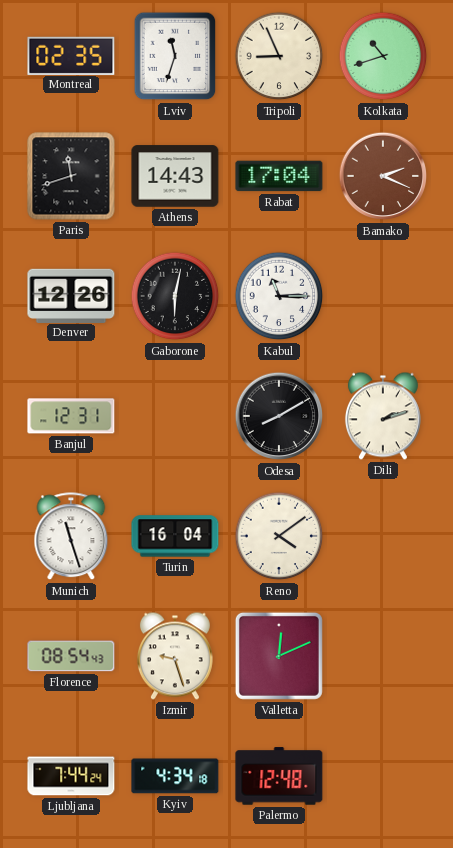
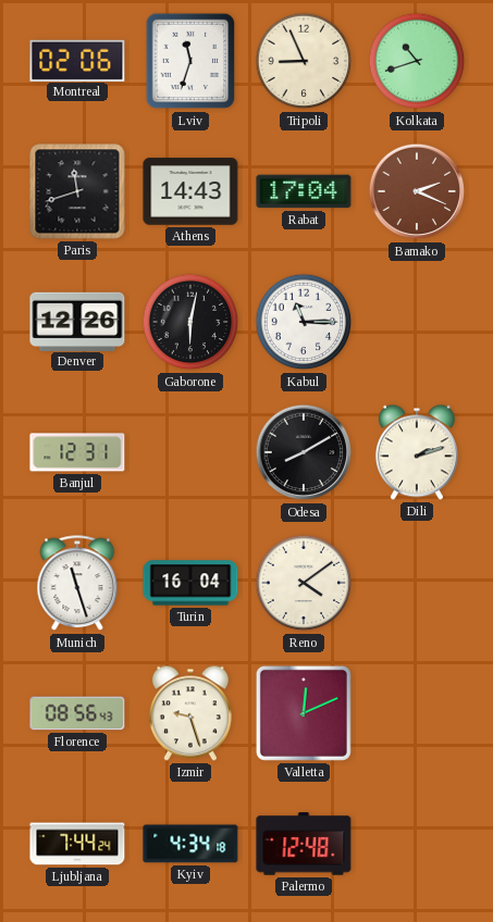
Montreal: 02:35 -> 02:06
Florence: 08:54 -> 08:56
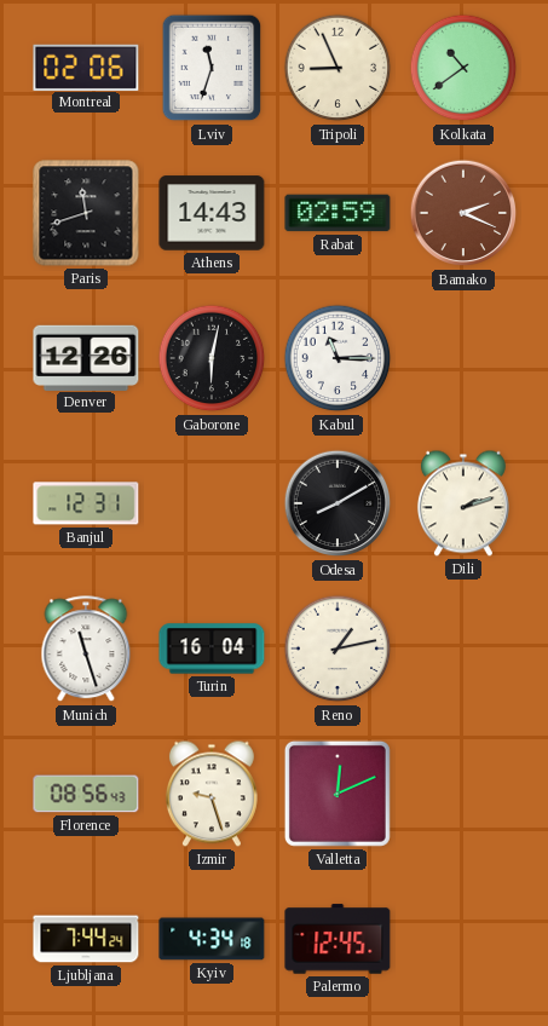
Kolkata: 10:42 -> 10:39
Rabat: 17:04 -> 02:59
Reno: 4:09 -> 1:13
Palermo: 12:48 -> 12:45
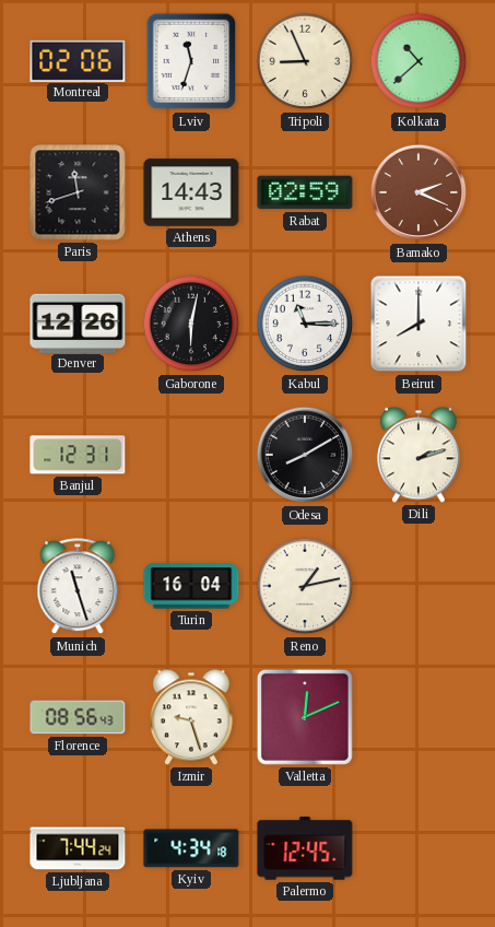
Kolkata: 10:39 -> 10:38
Beirut: none -> 8:00
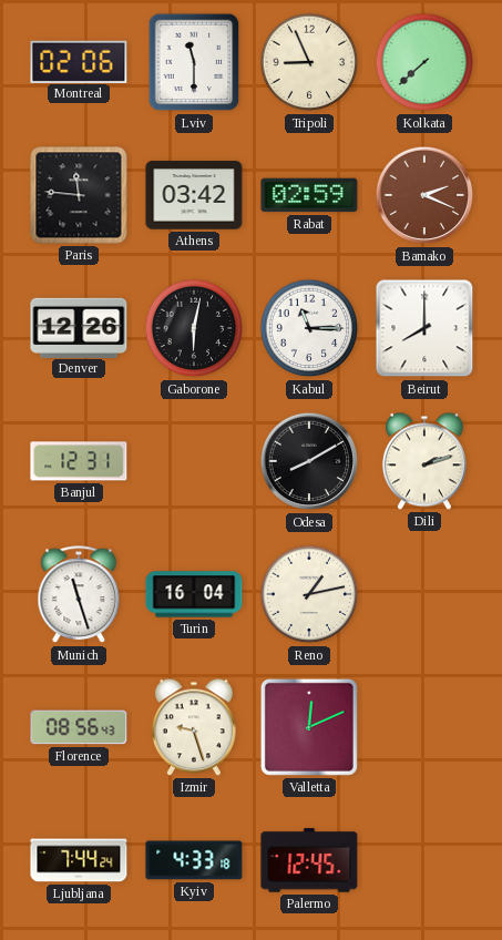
Lviv: 11:33 -> 11:30
Kolkata: 10:38 -> 7:38
Paris: 11:42 -> 11:46
Athens: 14:43 -> 03:42
Kyiv: 4:34 -> 4:33
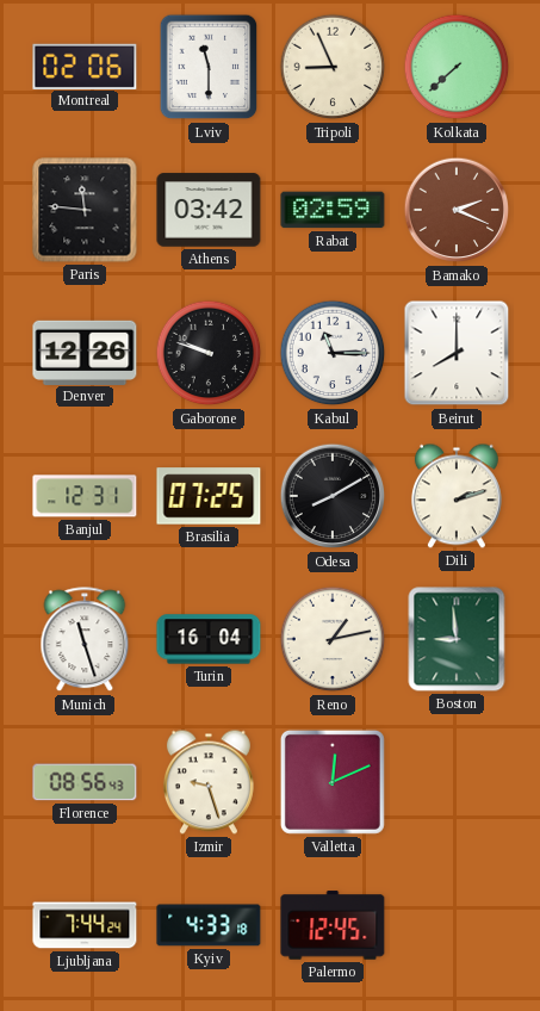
Gaborone: 6:02 -> 9:48
Brasilia: none -> 07:25
Boston: none -> 8:59
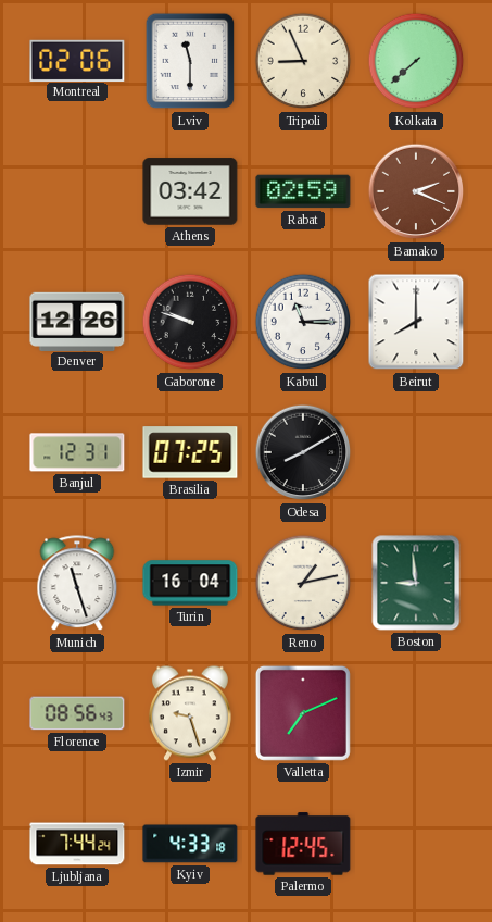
Paris: 11:46 -> none
Dili: 2:12 -> none
Valletta: 12:11 -> 7:11
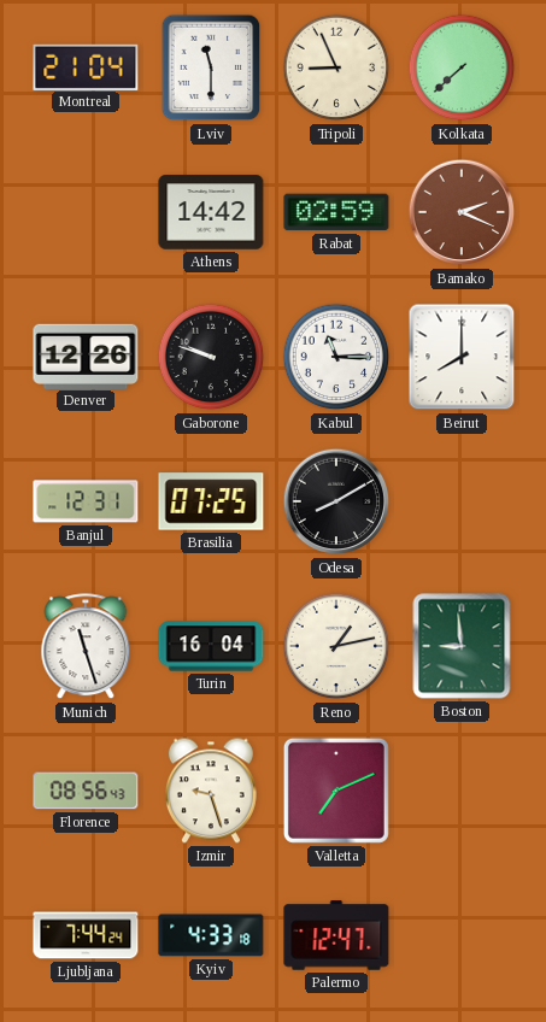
Montreal: 02:06 -> 21:04
Athens: 03:42 -> 14:42
Palermo: 12:45 -> 12:47
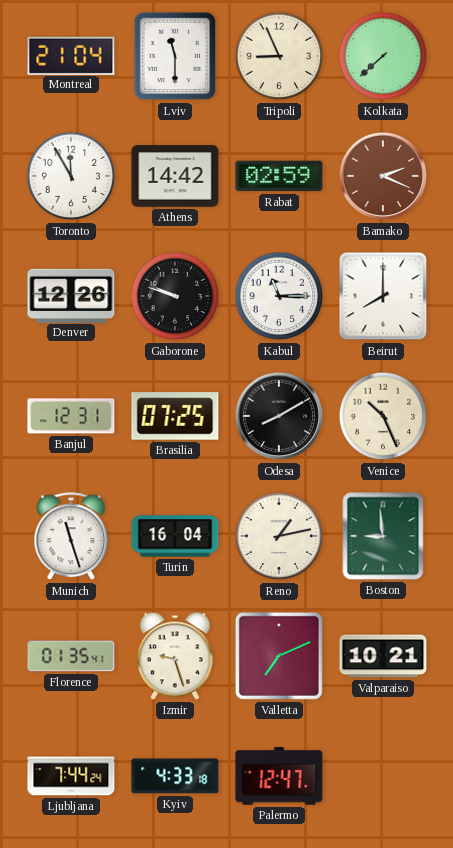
Toronto: none -> 11:55
Venice: none -> 10:26
Florence: 08:56 -> 01:35
Valparaiso: none -> 10:21
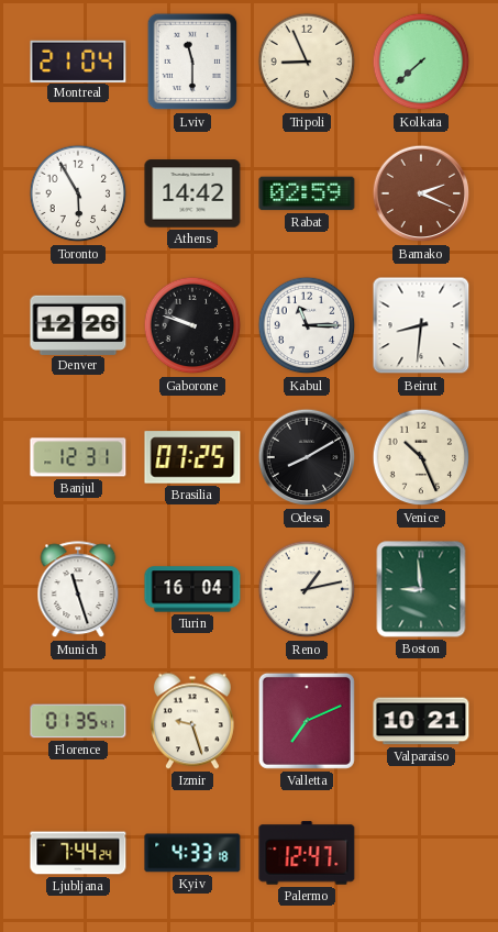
Toronto: 11:55 -> 5:55
Beirut: 8:00 -> 8:31
